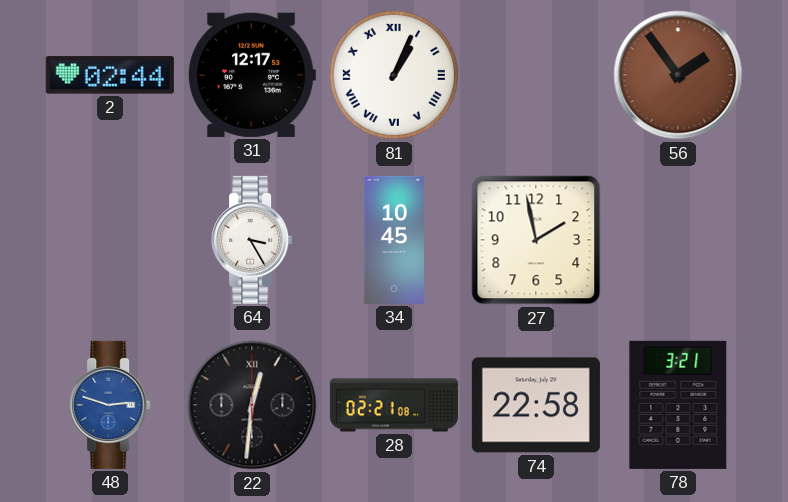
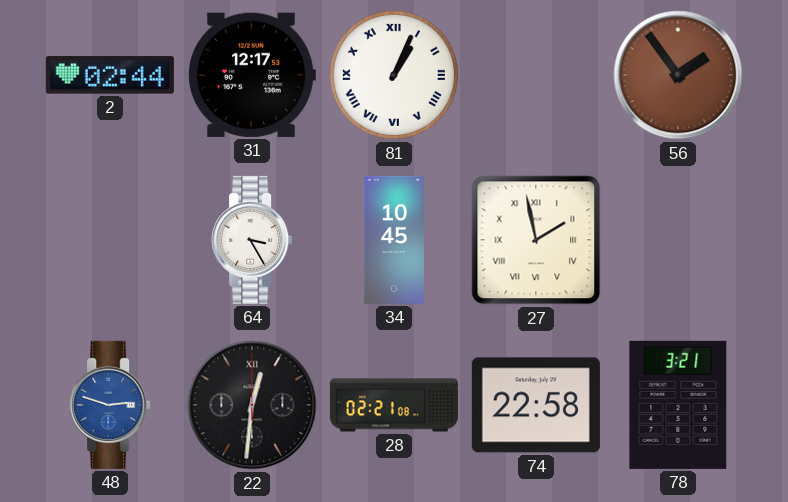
27 numerals: Arabic -> Roman
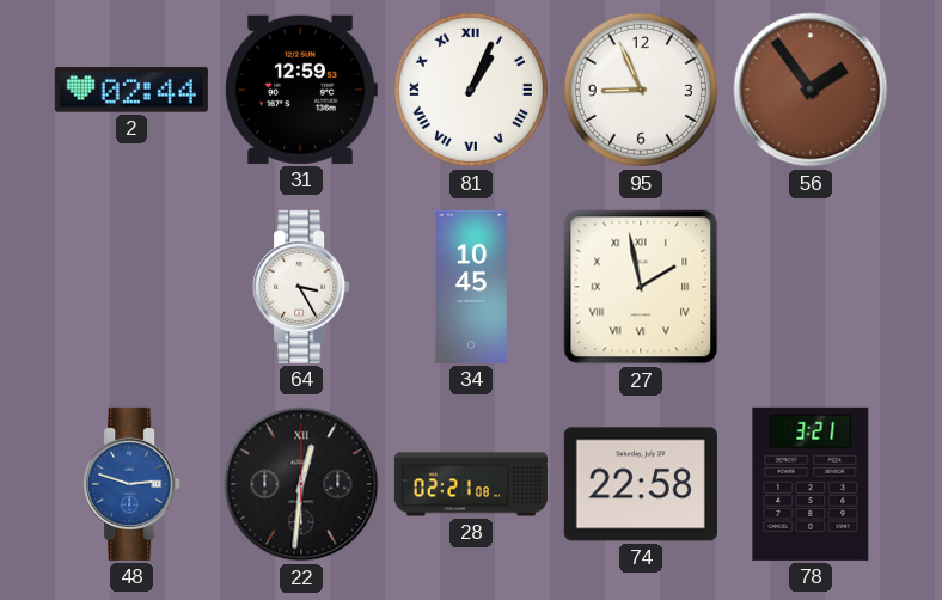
31: 12:17 -> 12:59
95: none -> 8:56
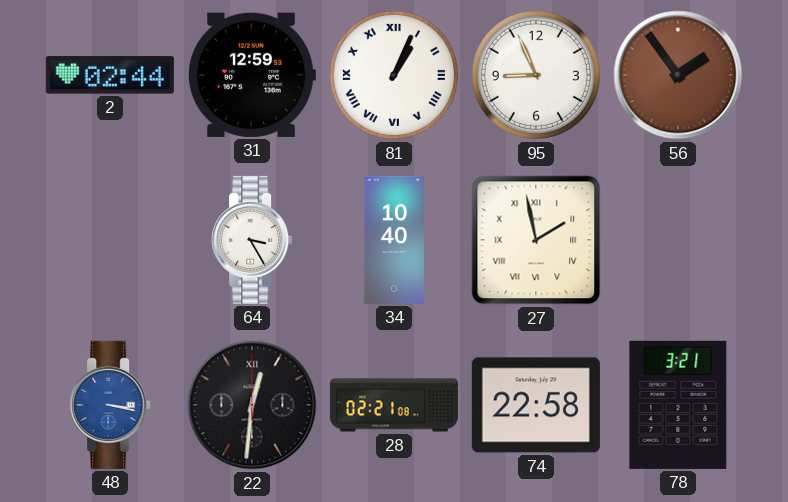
34: 10:45 -> 10:40
48: 2:48 -> 3:17
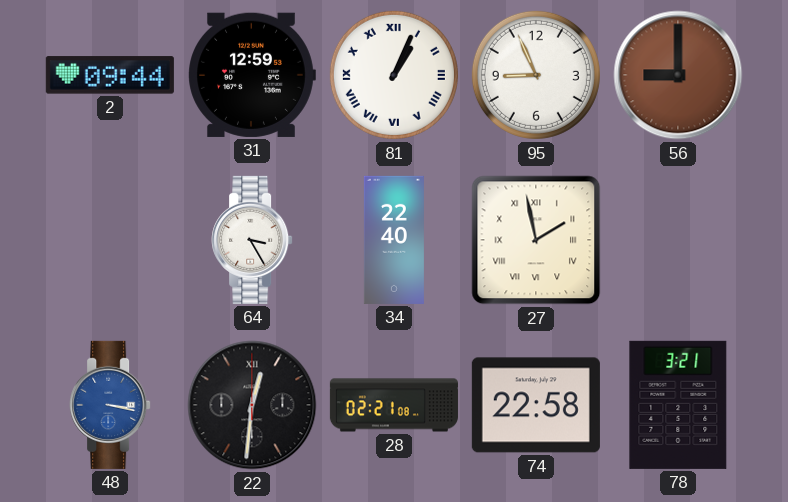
2: 02:44 -> 09:44
56: 1:54 -> 9:00
34: 10:40 -> 22:40
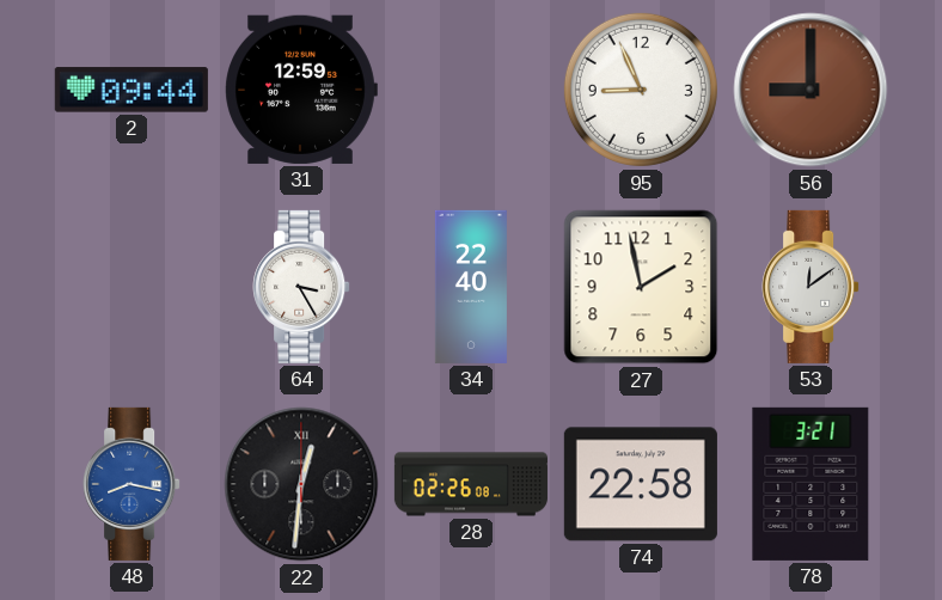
81: 1:04 -> none
27 numerals: Roman -> Arabic
53: none -> 12:09
48: 3:17 -> 8:17
28: 02:21 -> 02:26
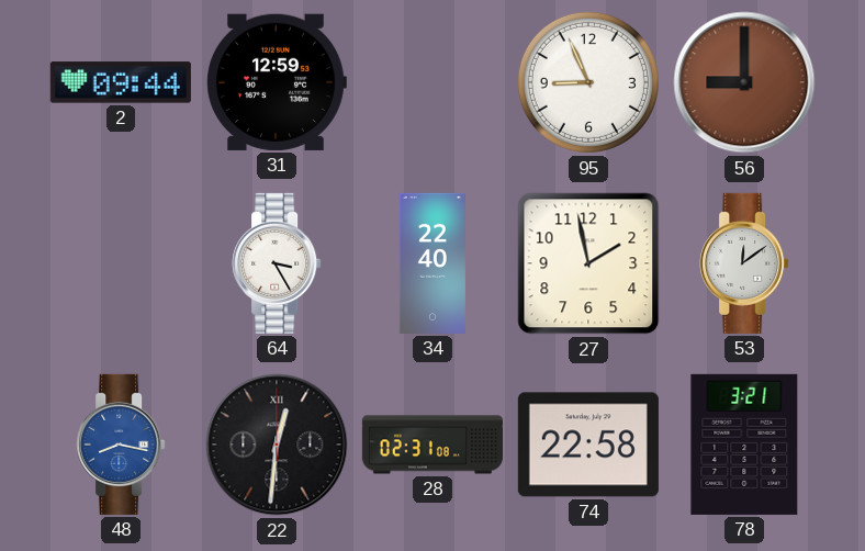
28: 02:26 -> 02:31
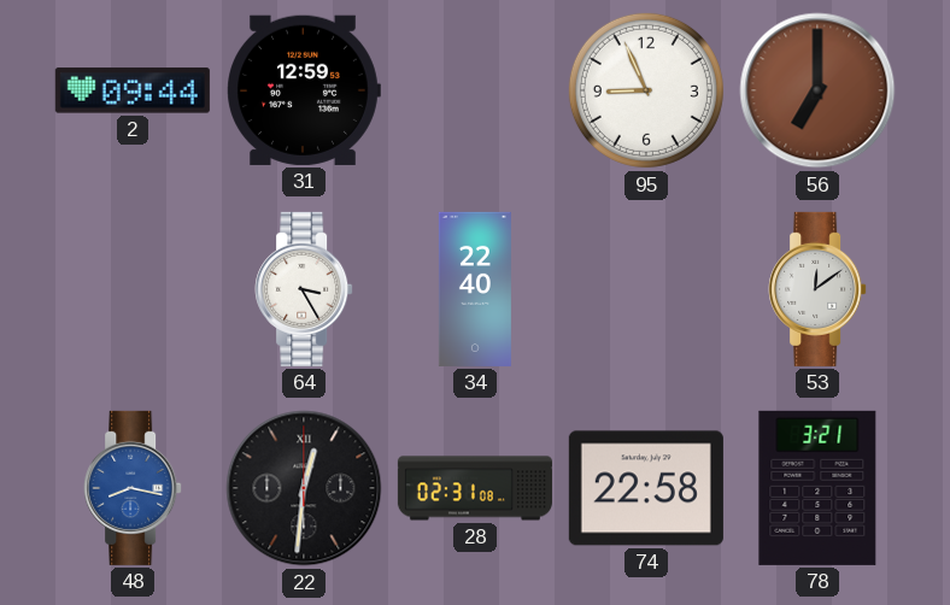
56: 9:00 -> 7:00
27: 1:58 -> none
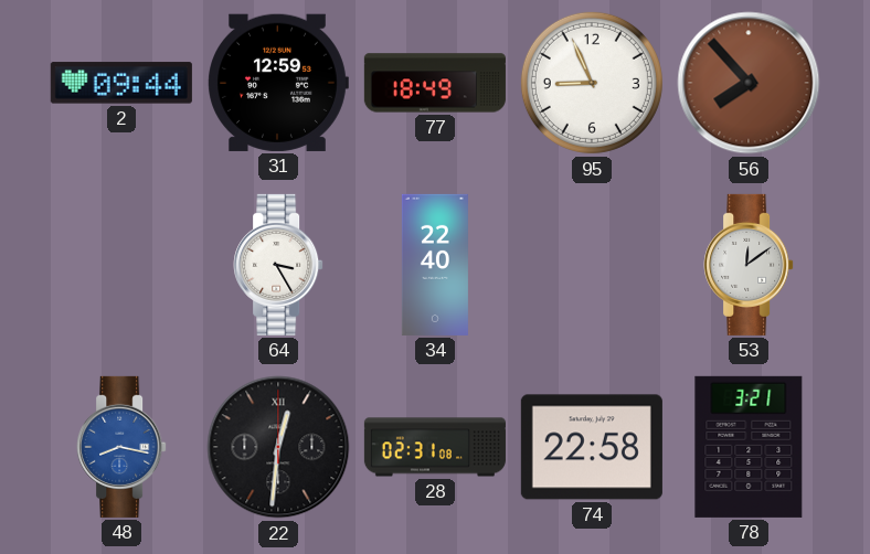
77: none -> 18:49
56: 7:00 -> 7:53
